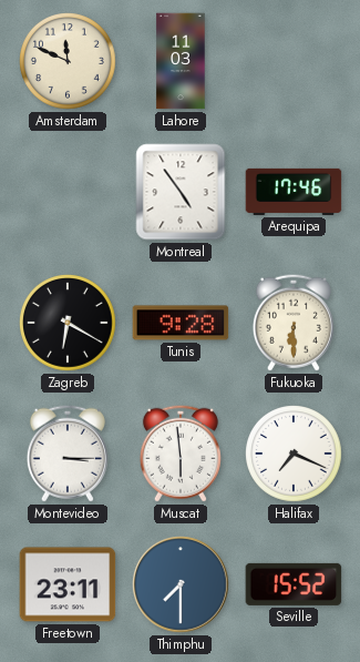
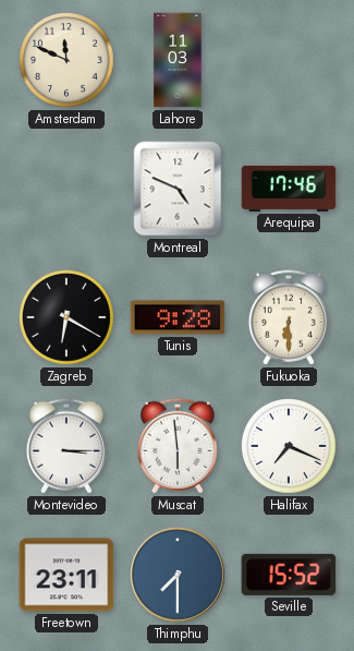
Montreal: 4:54 -> 4:49
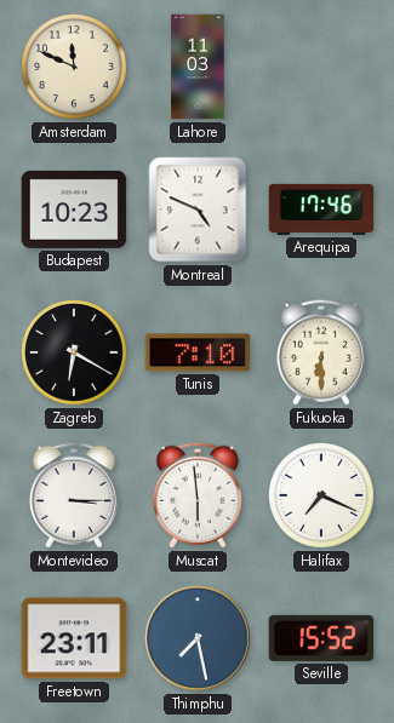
Budapest: none -> 10:23
Tunis: 9:28 -> 7:10
Thimphu: 7:30 -> 7:28
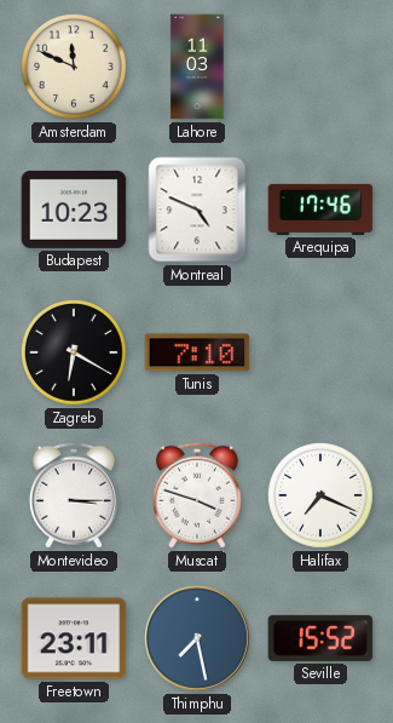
Fukuoka: 6:30 -> none
Muscat: 5:59 -> 3:48
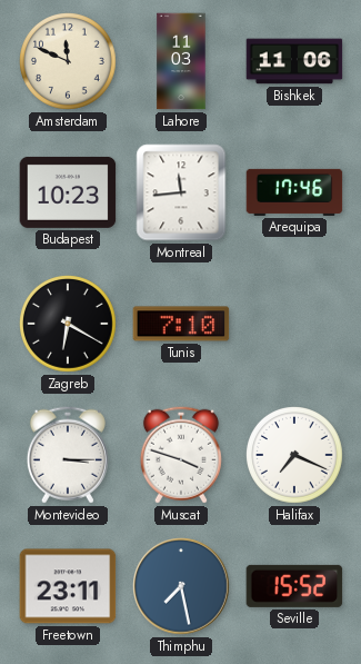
Bishkek: none -> 11:06
Montreal: 4:49 -> 11:44
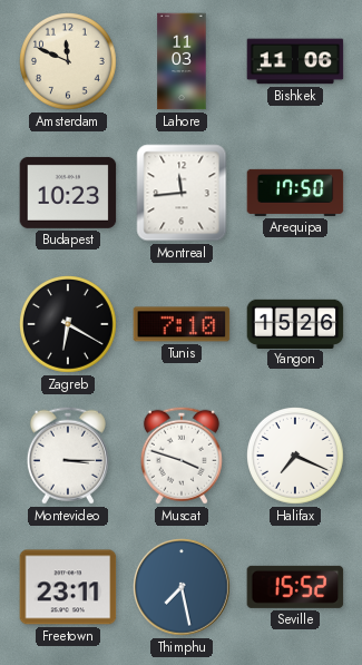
Arequipa: 17:46 -> 17:50
Yangon: none -> 15:26
